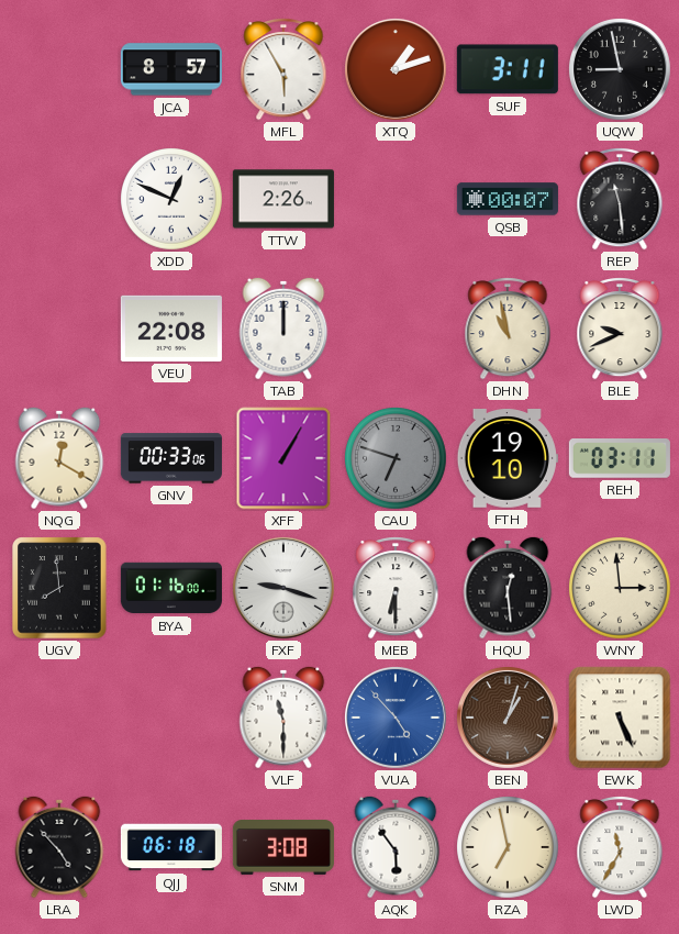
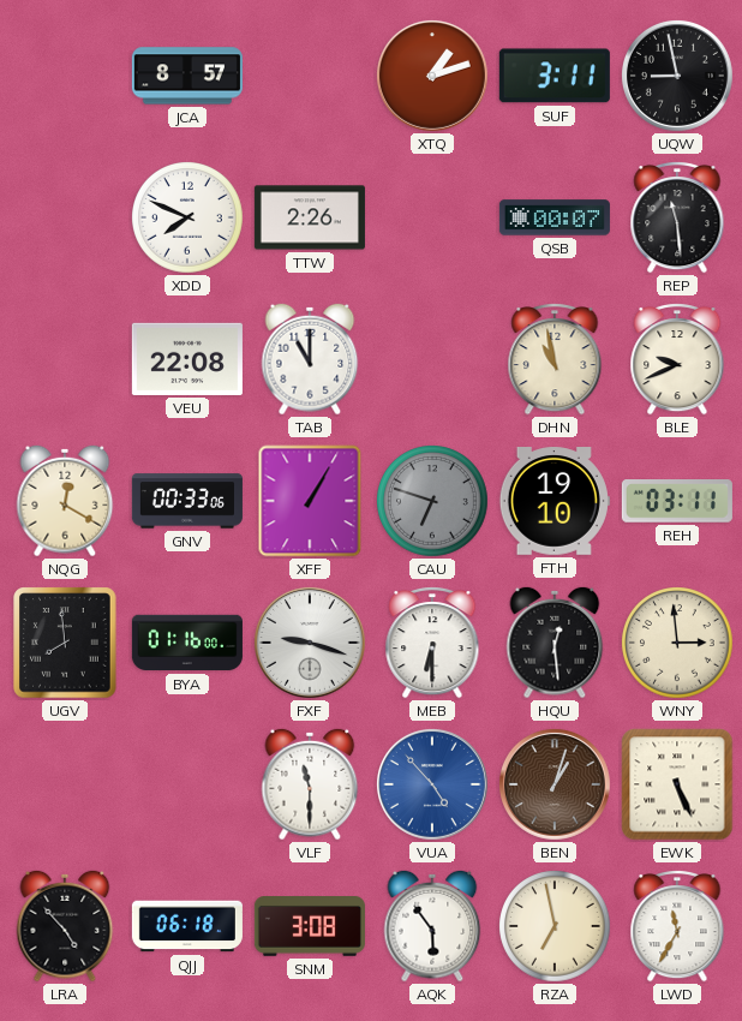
MFL: 5:55 -> none
XDD: 12:49 -> 7:49
TAB: 12:00 -> 11:00
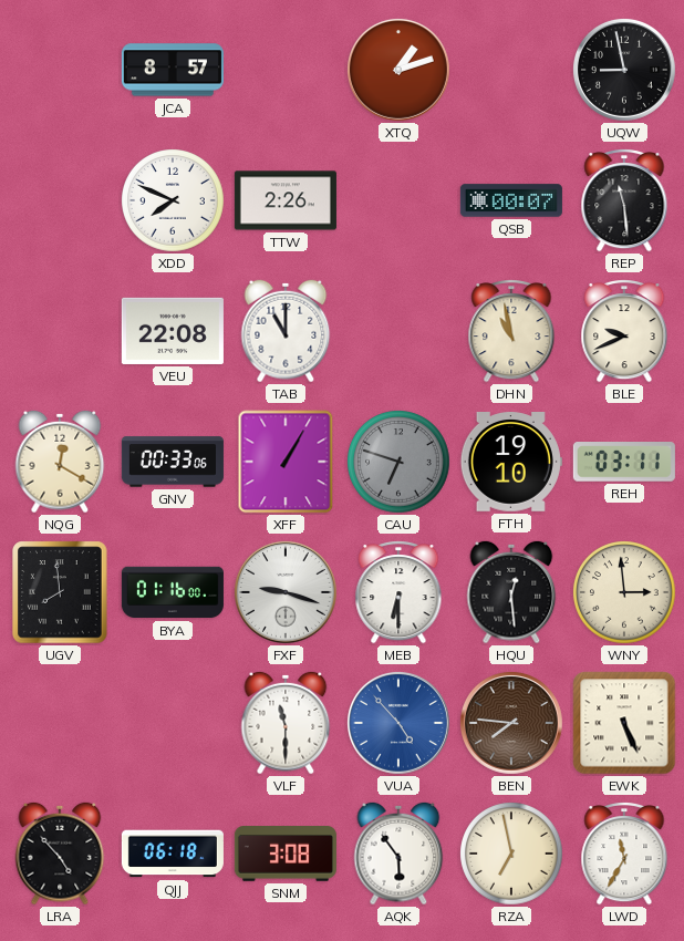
SUF: 3:11 -> none
BEN: 1:03 -> 7:46
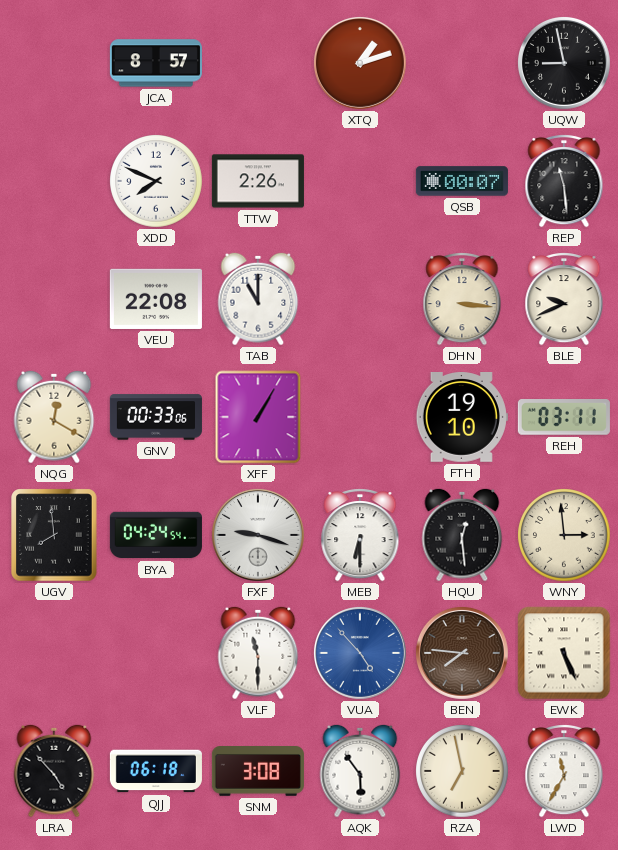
DHN: 10:58 -> 3:16
CAU: 6:48 -> none
BYA: 01:16 -> 04:24
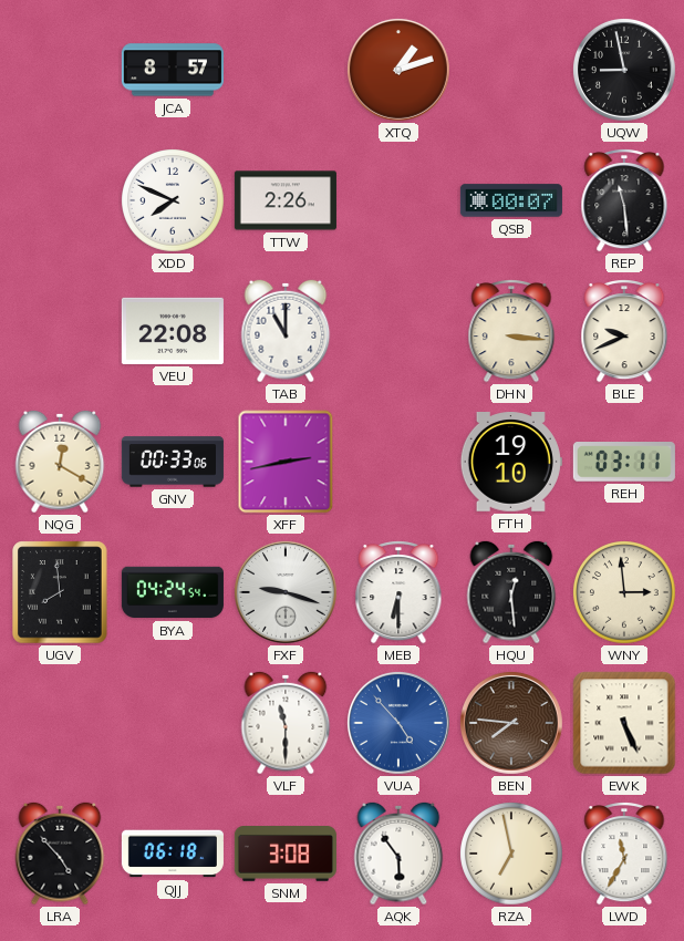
XFF: 1:05 -> 2:43
